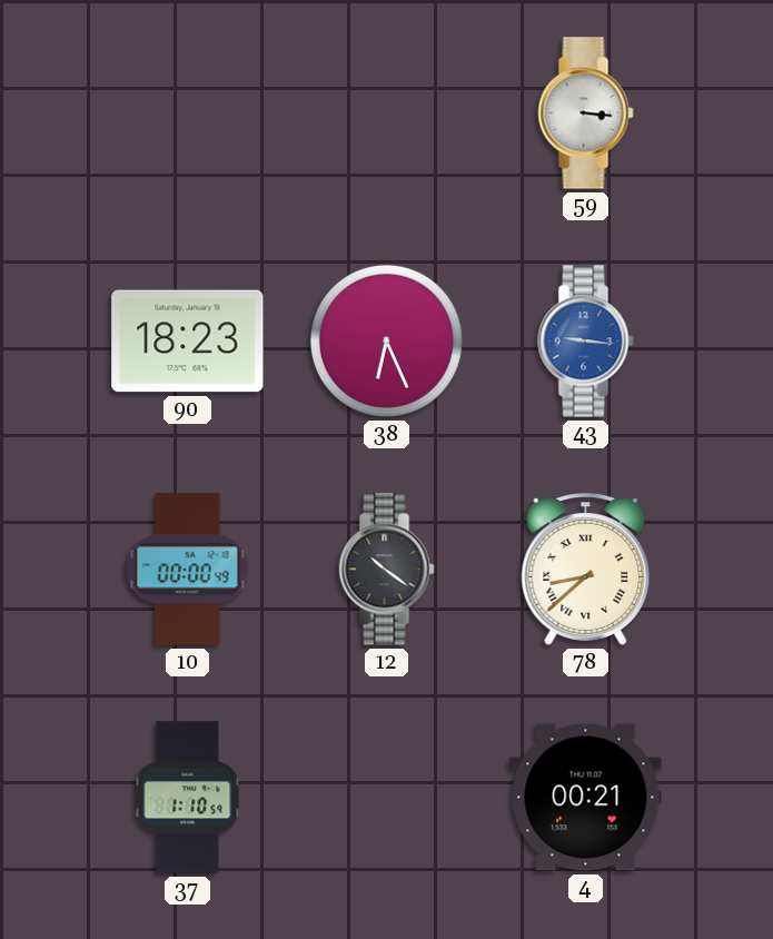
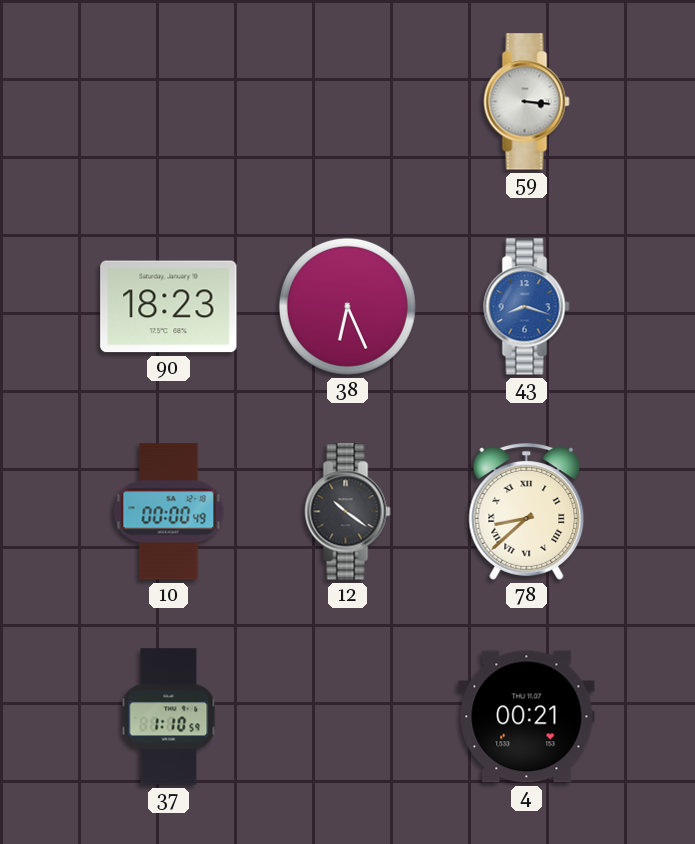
43: 9:16 -> 8:18
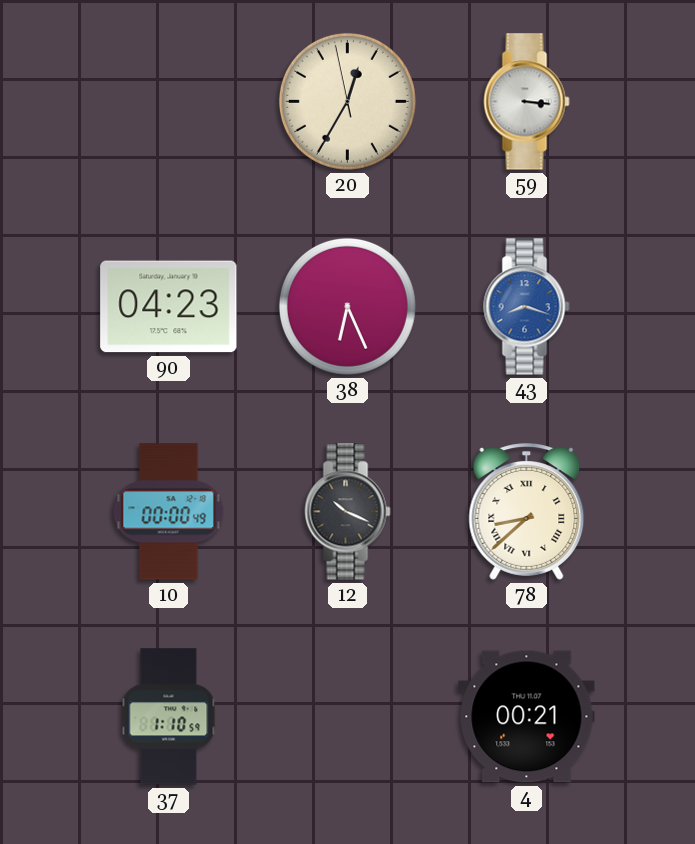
20: none -> 12:34
90: 18:23 -> 04:23
12: 10:21 -> 10:19
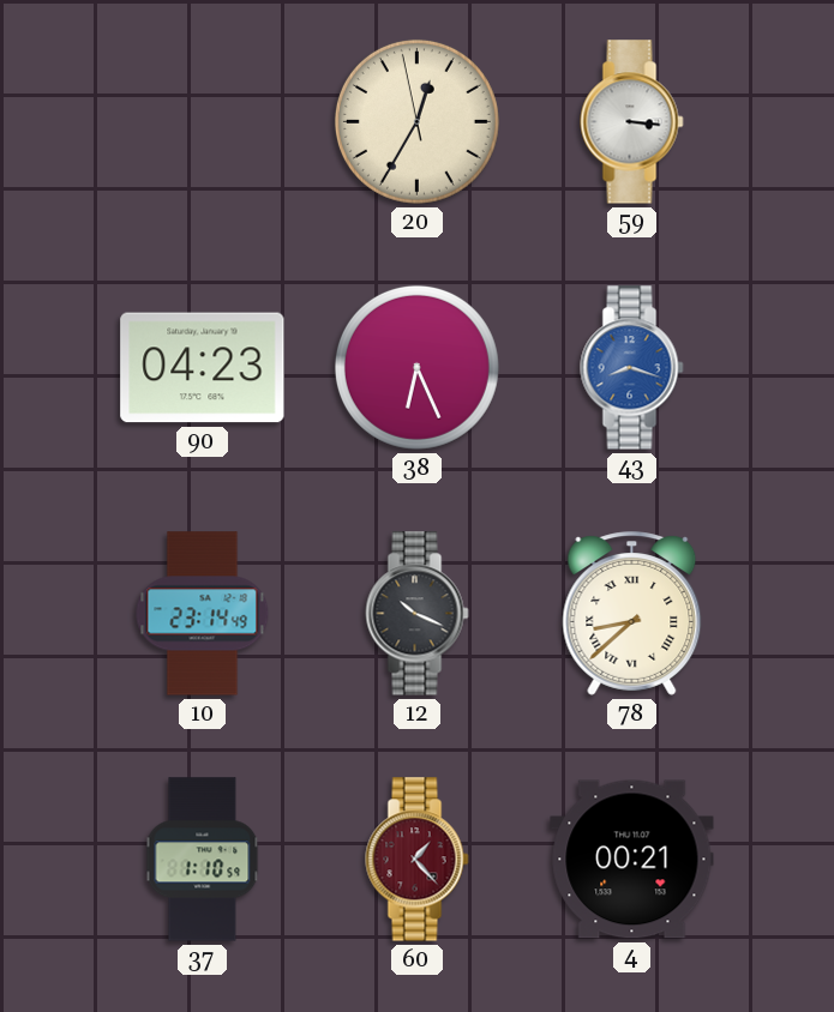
10: 00:00 -> 23:14
60: none -> 1:23
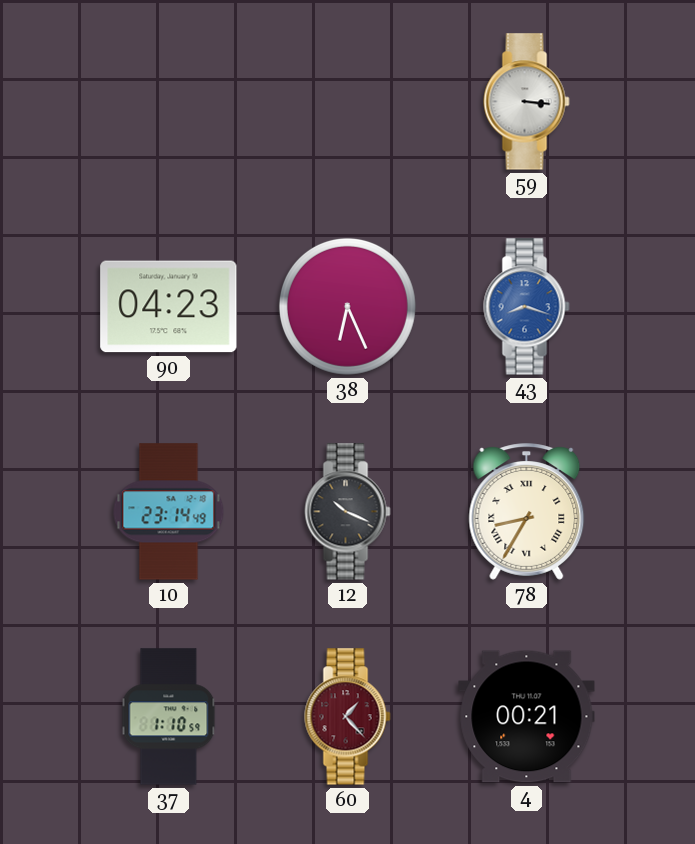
20: 12:34 -> none
78: 8:38 -> 8:35
